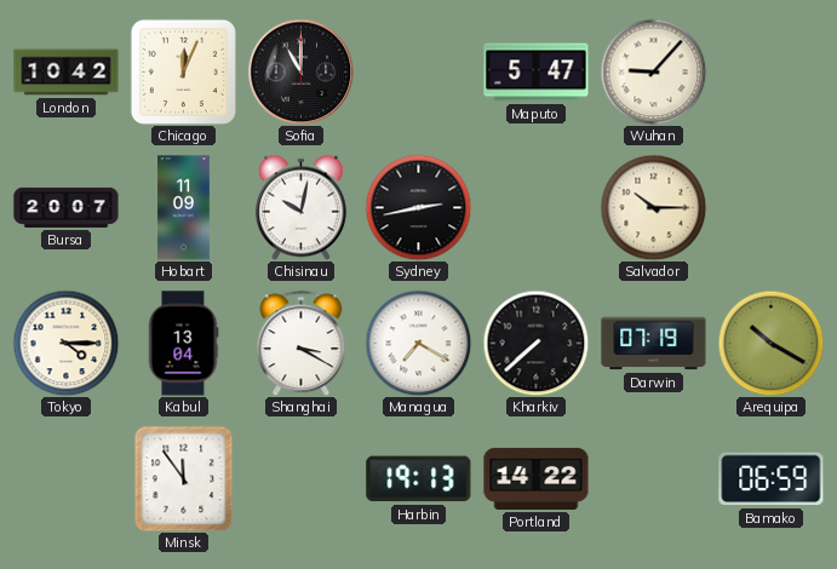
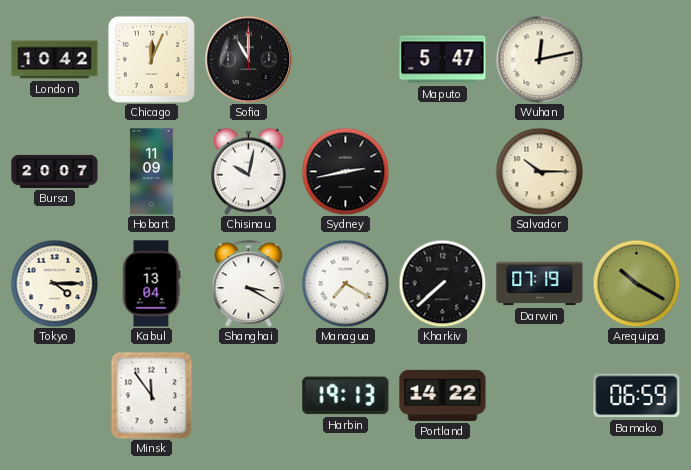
Wuhan: 9:07 -> 12:13
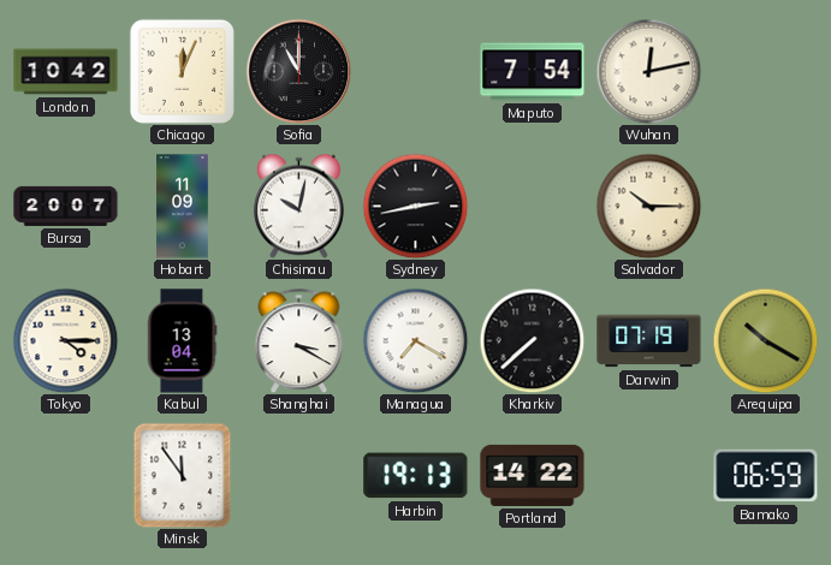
Maputo: 5:47 -> 7:54
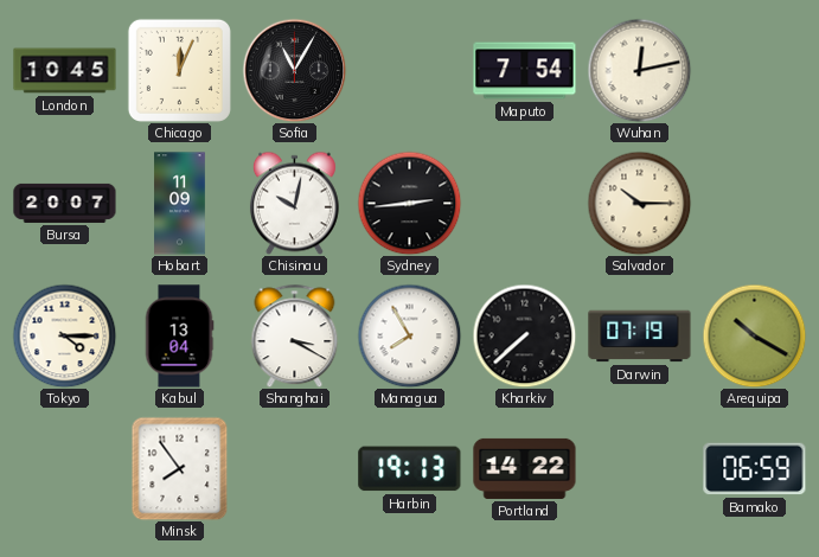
London: 10:42 -> 10:45
Sofia: 11:00 -> 11:05
Sydney: 2:43 -> 2:44
Managua: 7:20 -> 7:55
Minsk: 11:54 -> 7:54
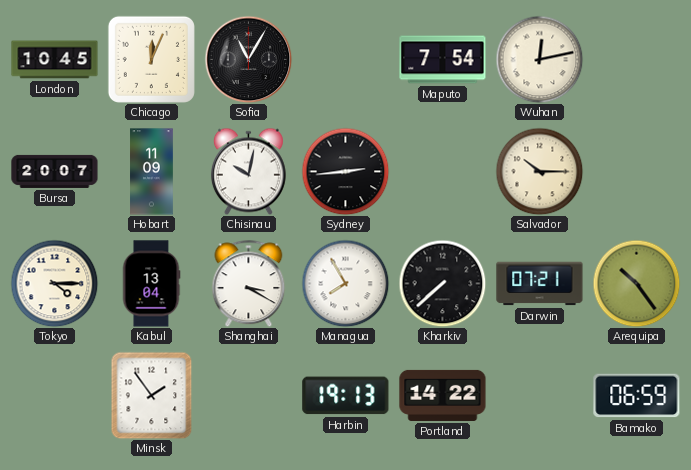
Darwin: 07:19 -> 07:21
Arequipa: 10:20 -> 10:24
Minsk: 7:54 -> 1:54
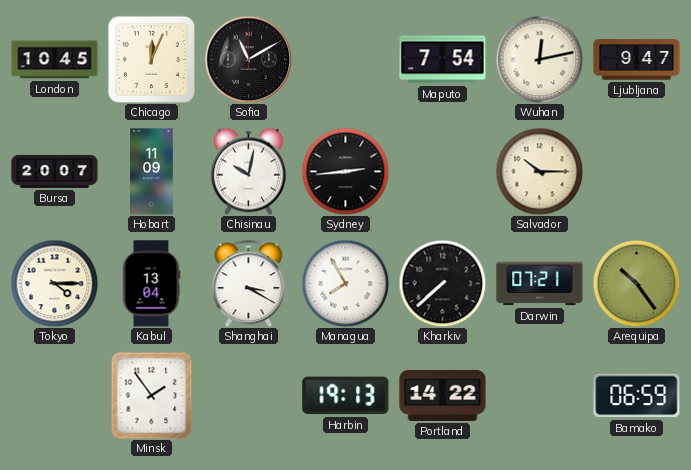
Sofia: 11:05 -> 11:10
Ljubljana: none -> 9:47
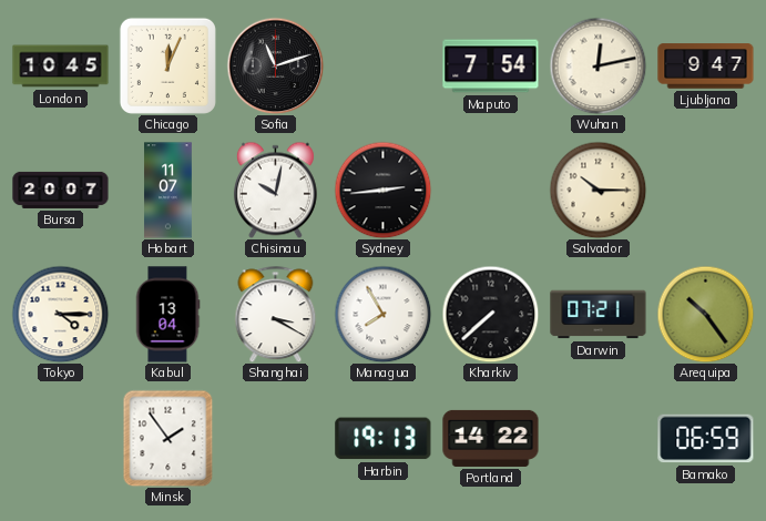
Sofia: 11:10 -> 11:12
Hobart: 11:09 -> 11:07
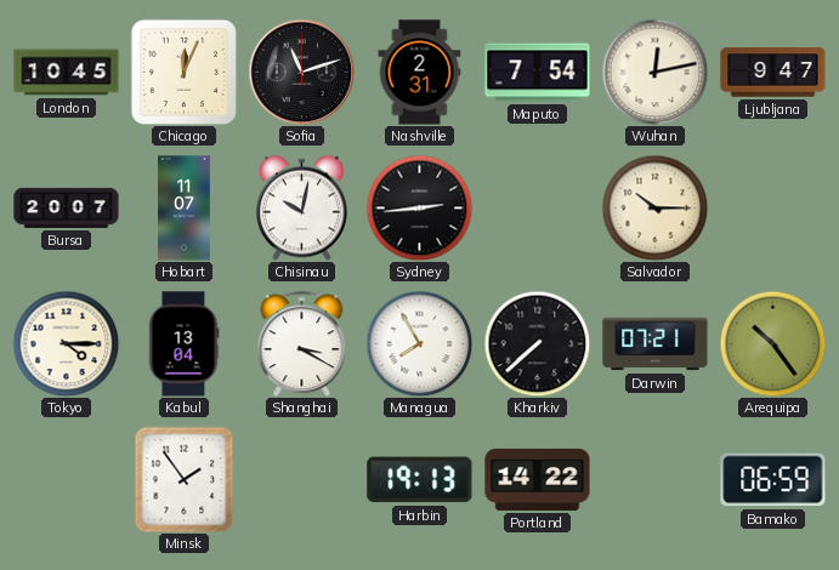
Nashville: none -> 2:31
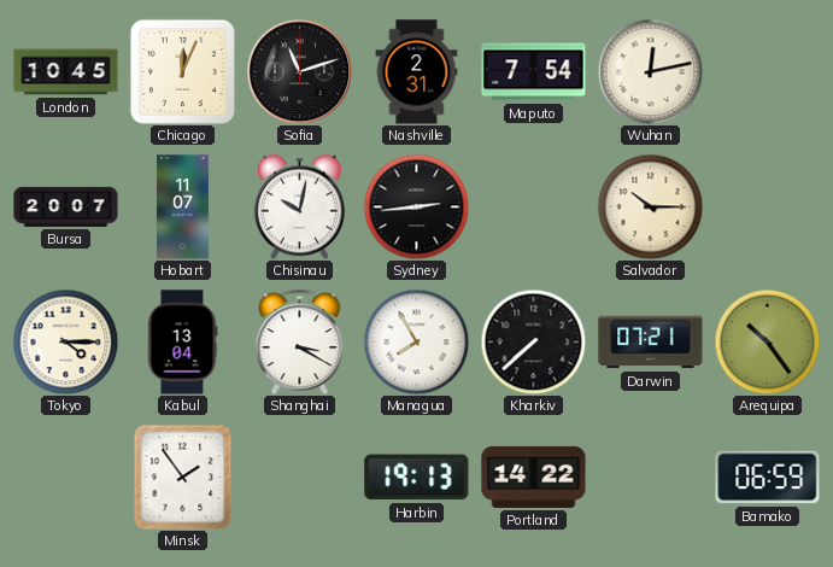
Ljubljana: 9:47 -> none
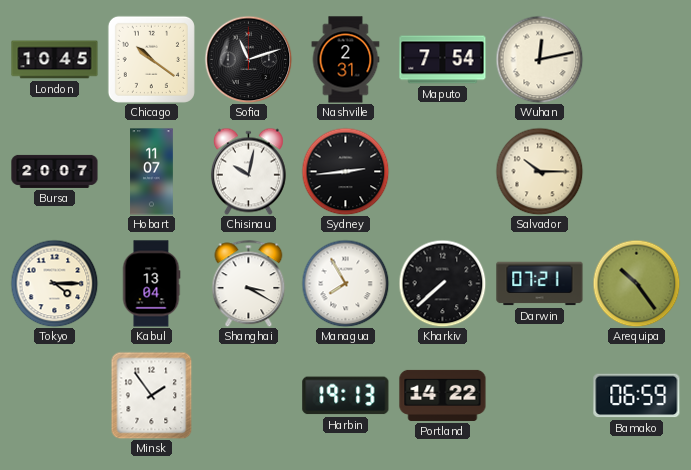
Chicago: 12:04 -> 10:21
